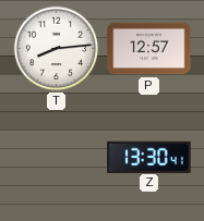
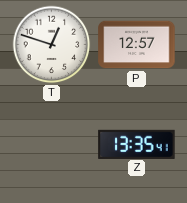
T: 8:14 -> 12:48
Z: 13:30 -> 13:35
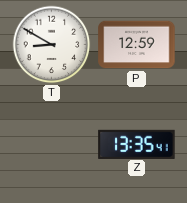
T: 12:48 -> 8:50
P: 12:57 -> 12:59
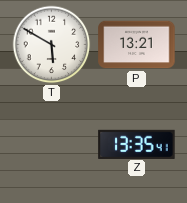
T: 8:50 -> 5:50
P: 12:59 -> 13:21
